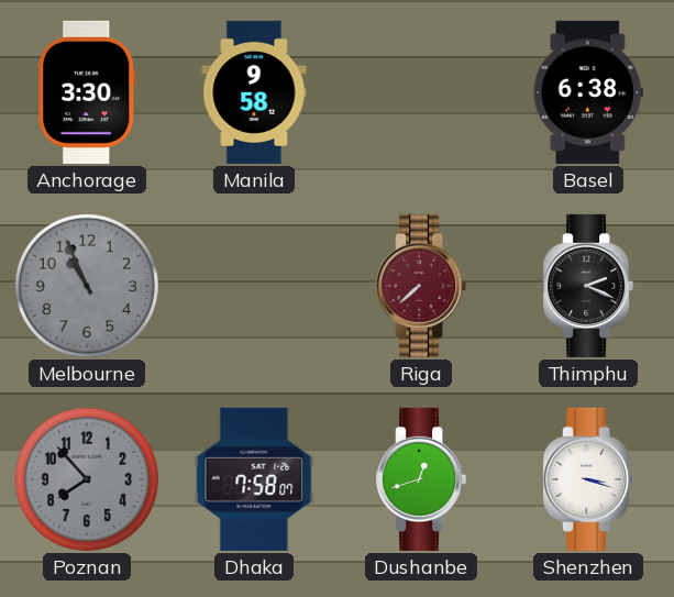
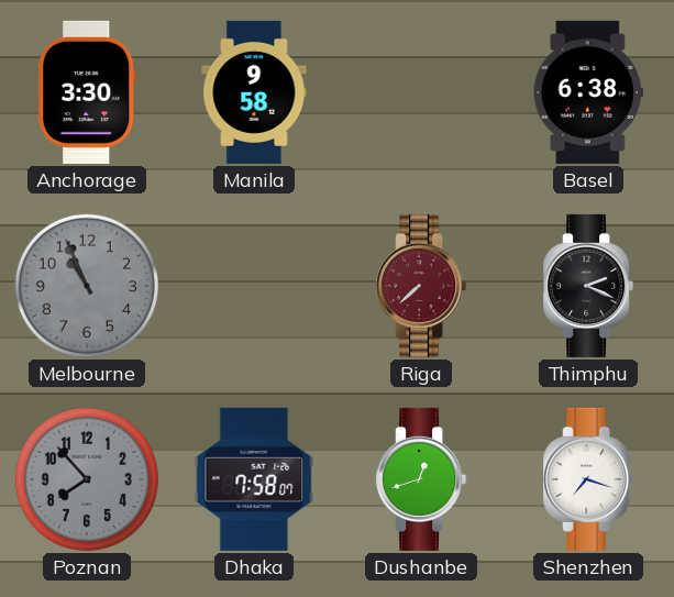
Shenzhen: 3:18 -> 7:18
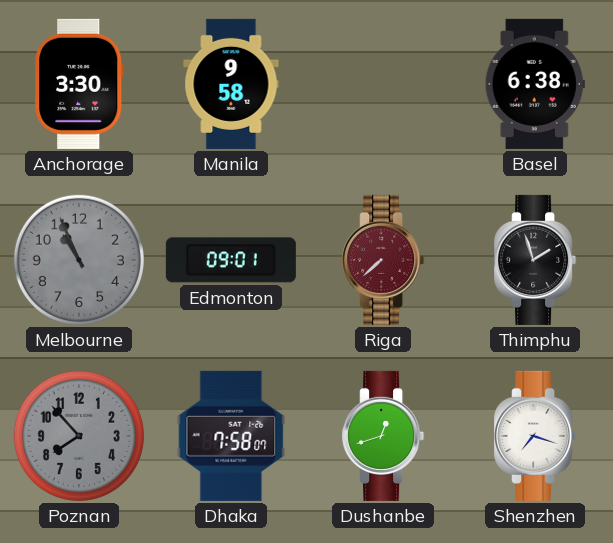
Edmonton: none -> 09:01
Thimphu: 2:19 -> 1:57
